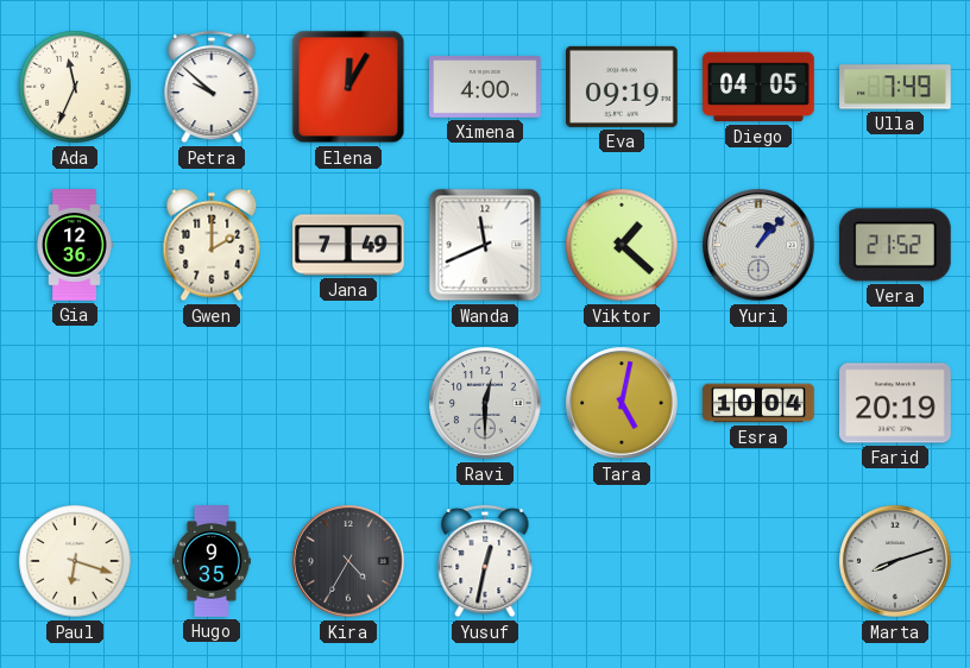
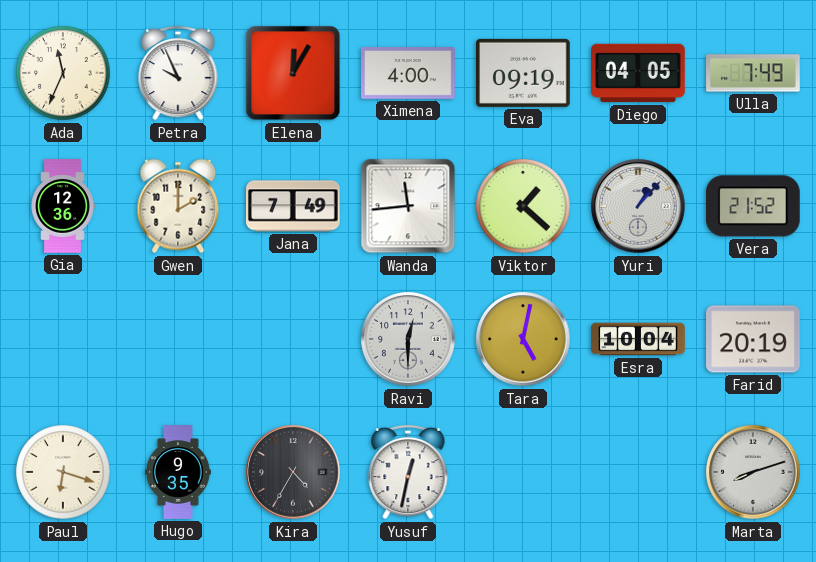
Petra: 9:52 -> 9:56
Wanda: 11:41 -> 11:44
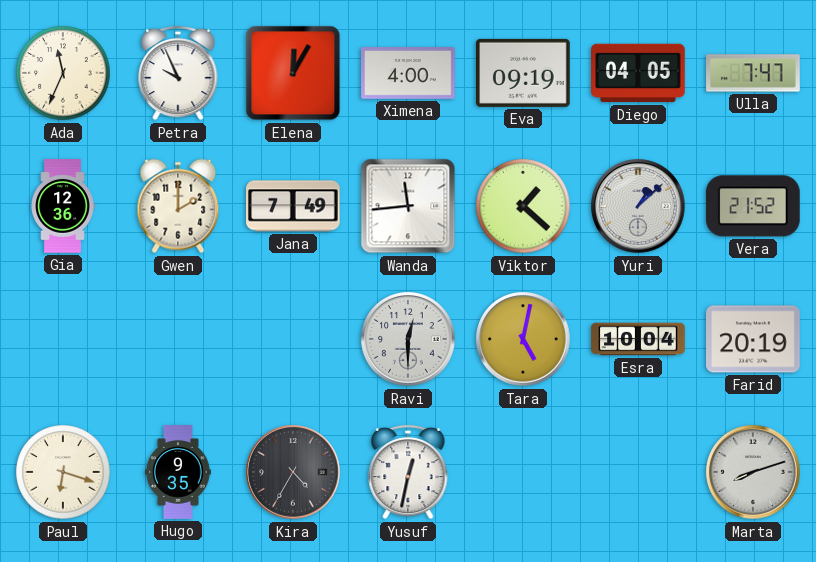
Ulla: 7:49 -> 7:47
Yuri: 1:07 -> 1:08
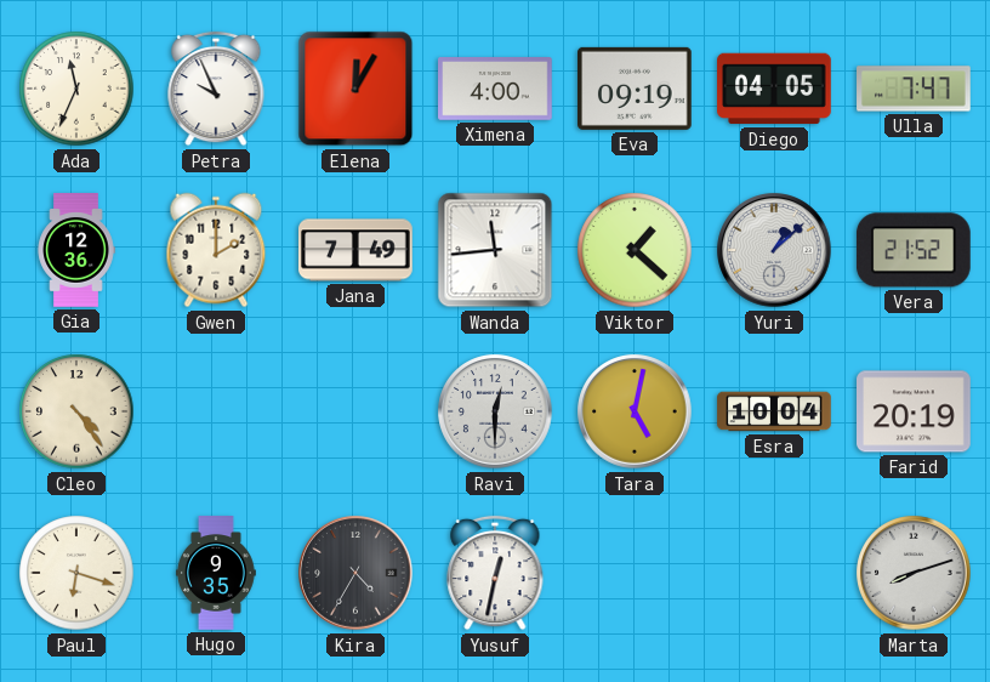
Cleo: none -> 4:24
